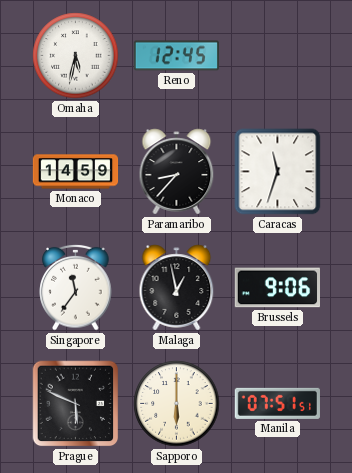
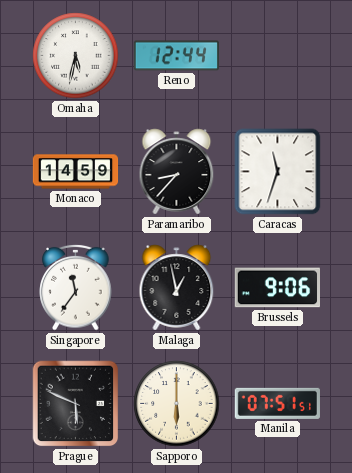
Reno: 12:45 -> 12:44
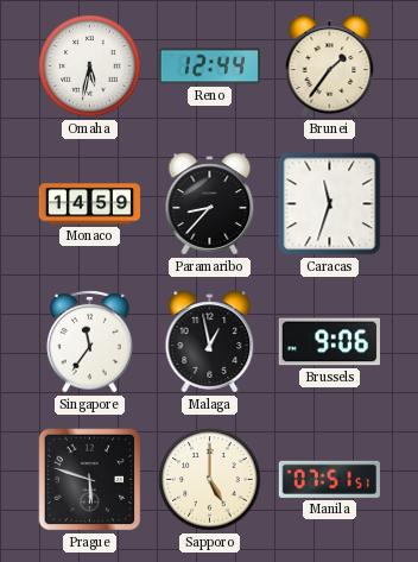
Brunei: none -> 1:36
Prague: 5:49 -> 5:48
Sapporo: 6:00 -> 5:00
